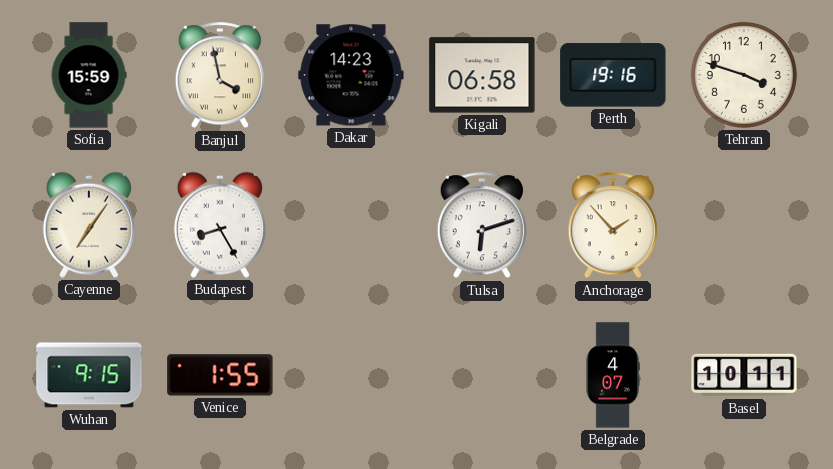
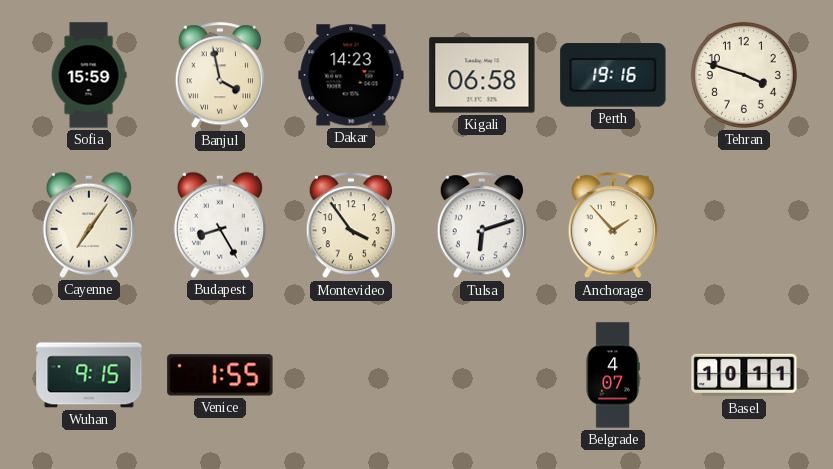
Montevideo: none -> 3:54
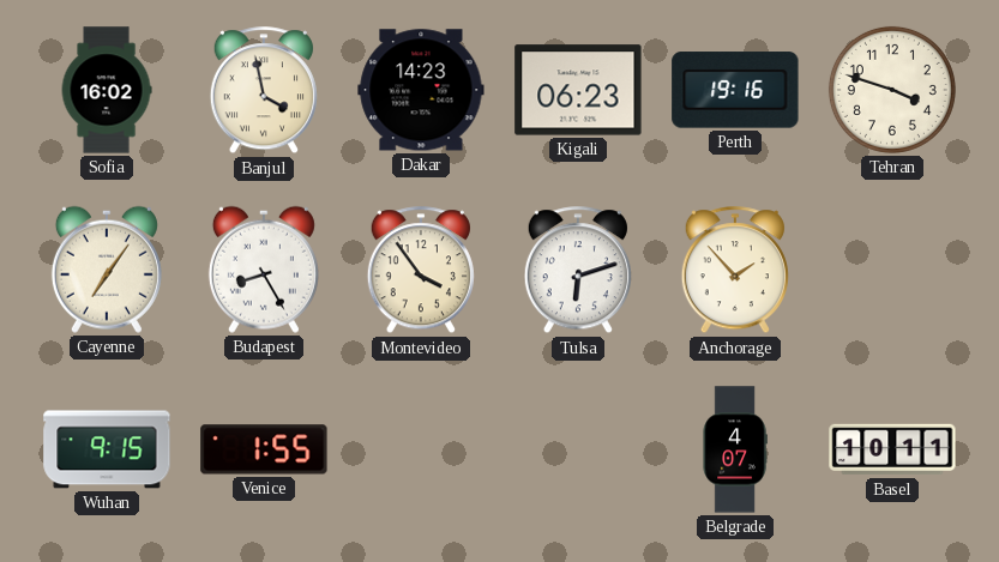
Sofia: 15:59 -> 16:02
Kigali: 06:58 -> 06:23
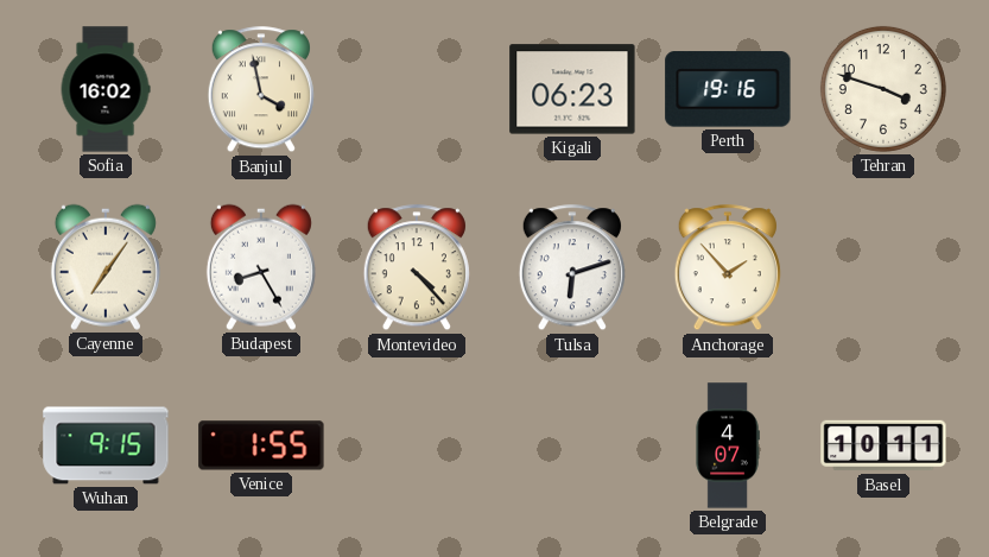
Dakar: 14:23 -> none
Montevideo: 3:54 -> 4:23
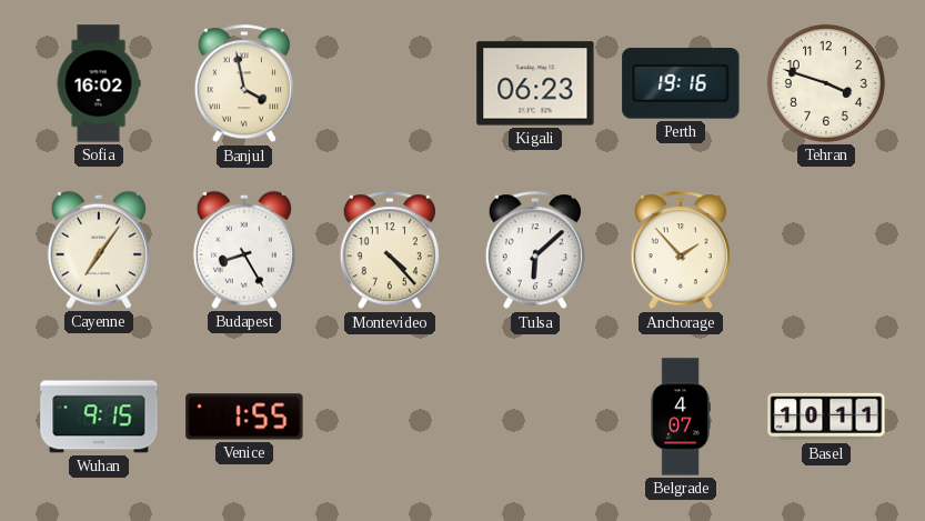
Tulsa: 6:12 -> 6:08
